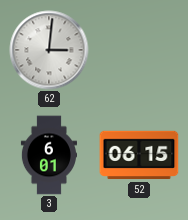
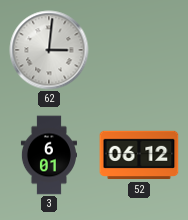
52: 06:15 -> 06:12
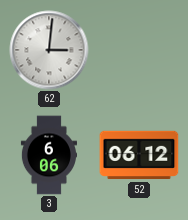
3: 6:01 -> 6:06
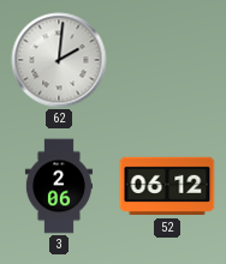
62: 3:01 -> 2:01
3: 6:06 -> 2:06
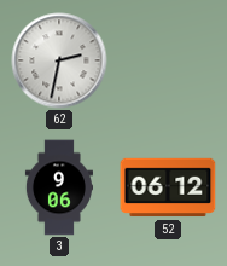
62: 2:01 -> 2:32
3: 2:06 -> 9:06
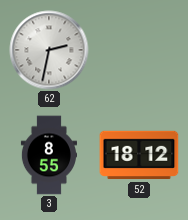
3: 9:06 -> 8:55
52: 06:12 -> 18:12
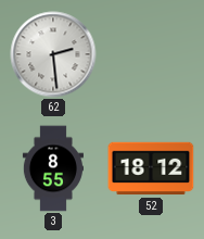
62: 2:32 -> 2:29
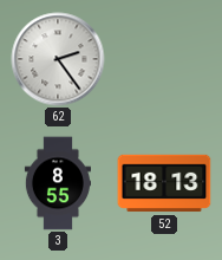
62: 2:29 -> 2:24
52: 18:12 -> 18:13
